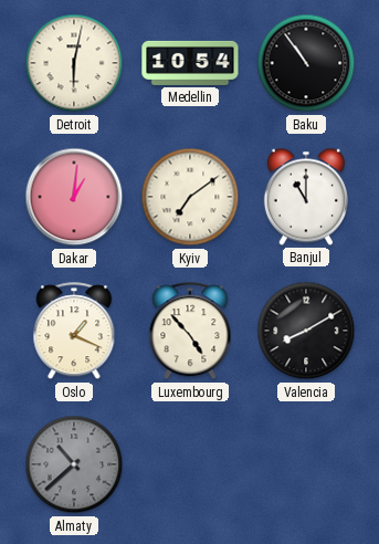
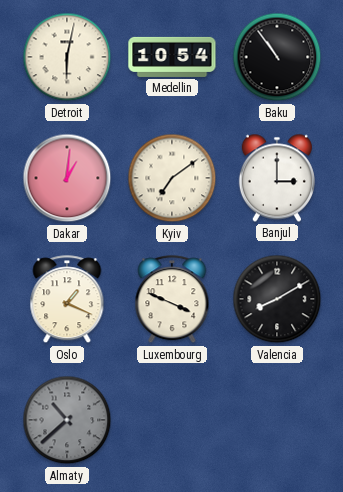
Banjul: 11:00 -> 3:00
Luxembourg: 4:53 -> 3:49
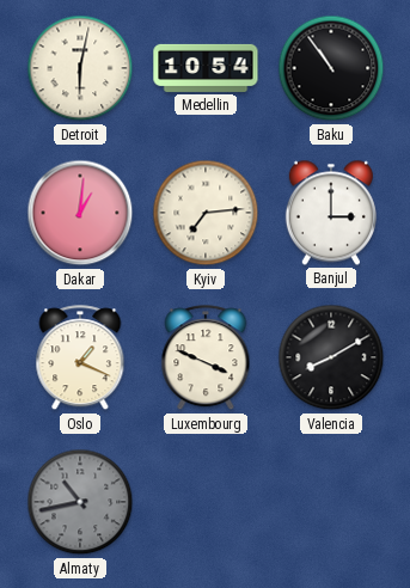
Kyiv: 7:09 -> 7:14
Almaty: 10:38 -> 10:43
